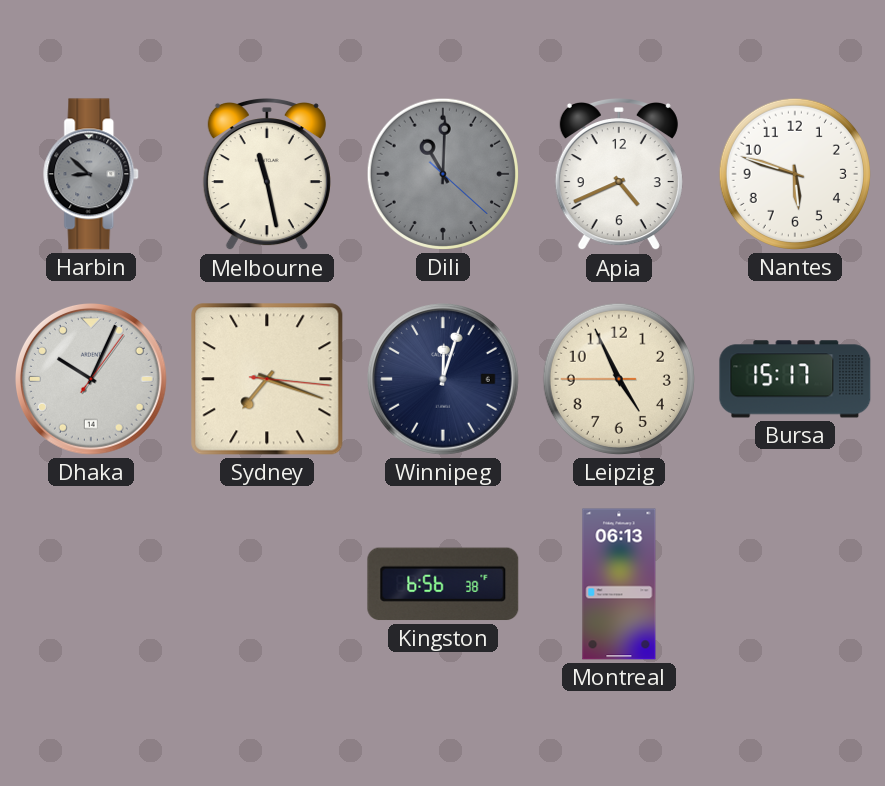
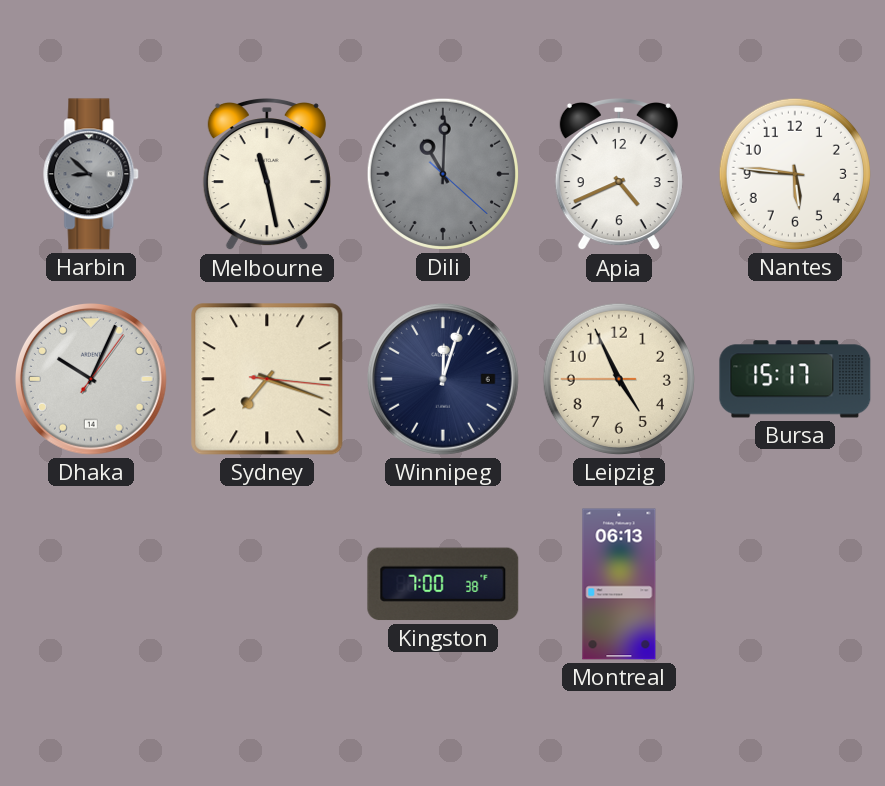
Nantes: 5:48 -> 5:46
Kingston: 6:56 -> 7:00
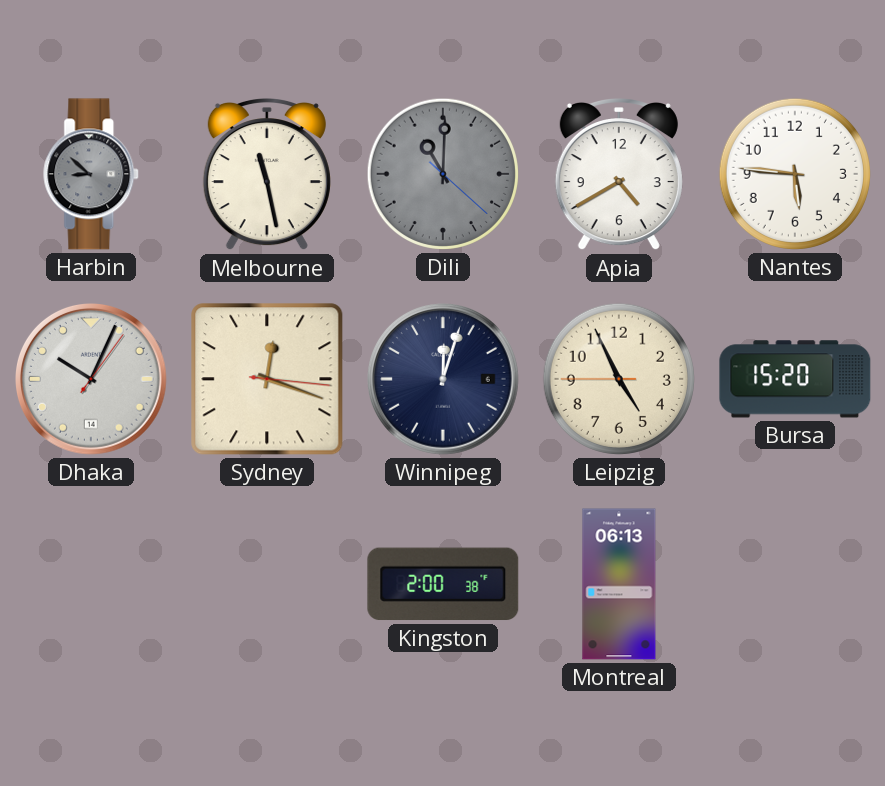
Apia: 4:41 -> 4:40
Sydney: 7:18 -> 12:18
Bursa: 15:17 -> 15:20
Kingston: 7:00 -> 2:00
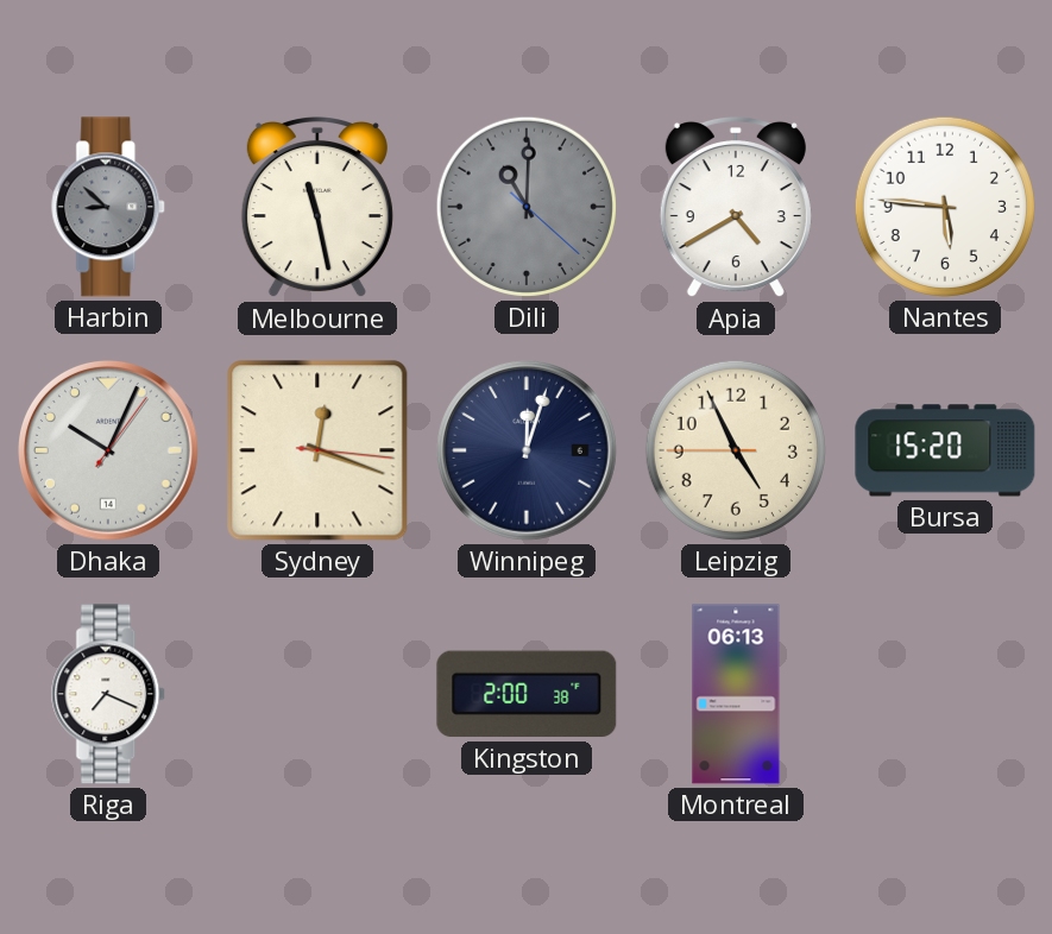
Riga: none -> 7:19
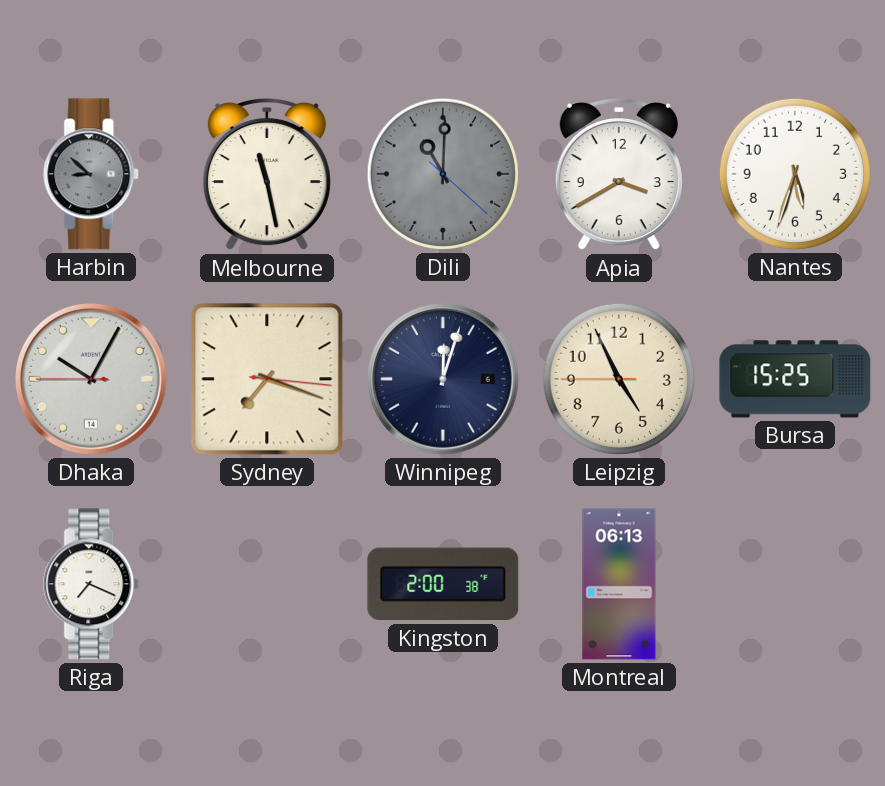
Apia: 4:40 -> 3:40
Nantes: 5:46 -> 5:33
Dhaka: 10:04:06 -> 10:04:45
Sydney: 12:18 -> 7:18
Bursa: 15:20 -> 15:25
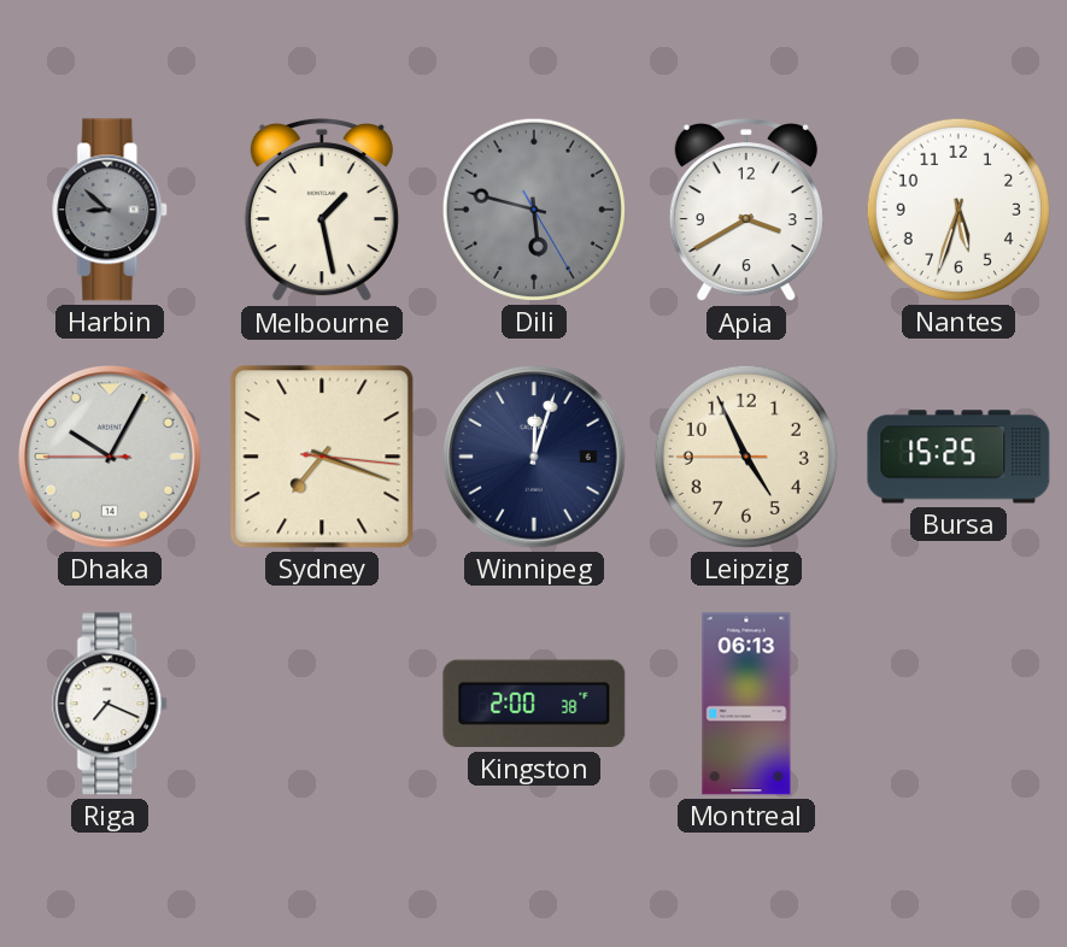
Melbourne: 11:28 -> 1:28
Dili: 11:00 -> 5:47
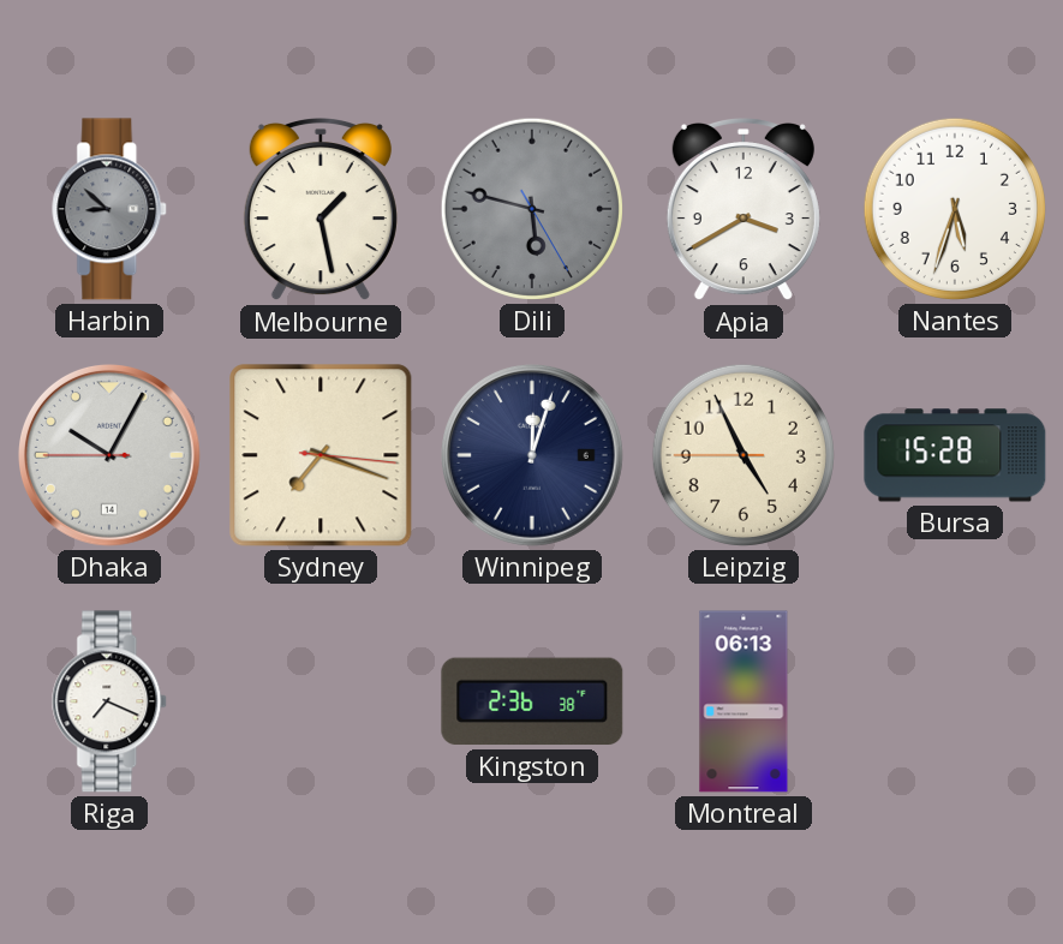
Bursa: 15:25 -> 15:28
Kingston: 2:00 -> 2:36
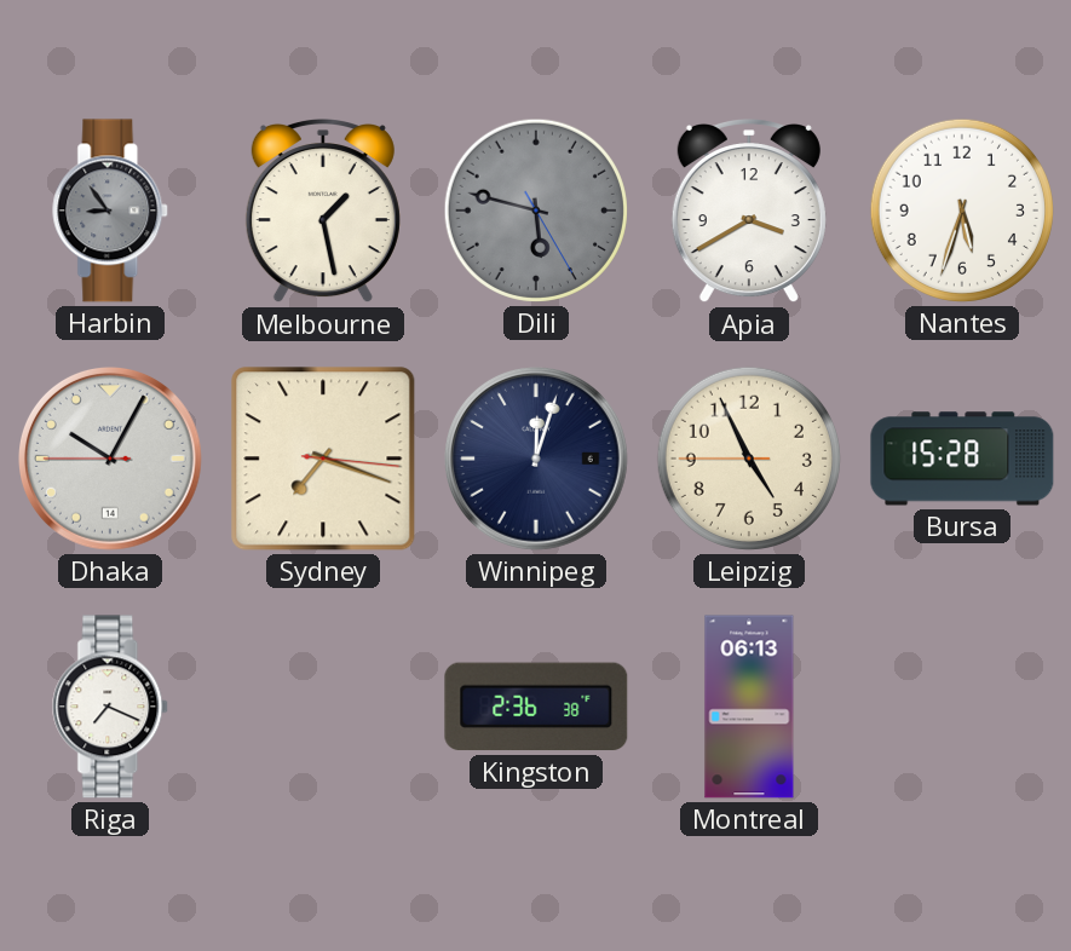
Harbin: 8:52 -> 8:54
